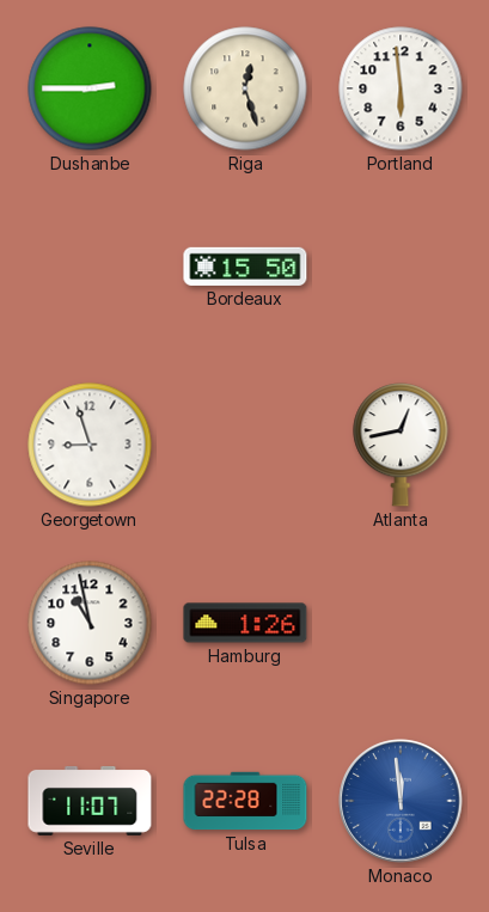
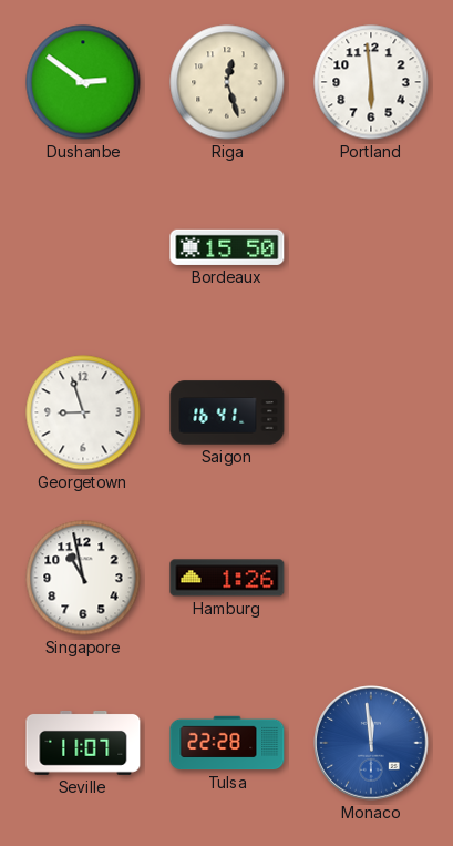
Dushanbe: 2:45 -> 2:51
Saigon: none -> 16:41
Atlanta: 12:43 -> none
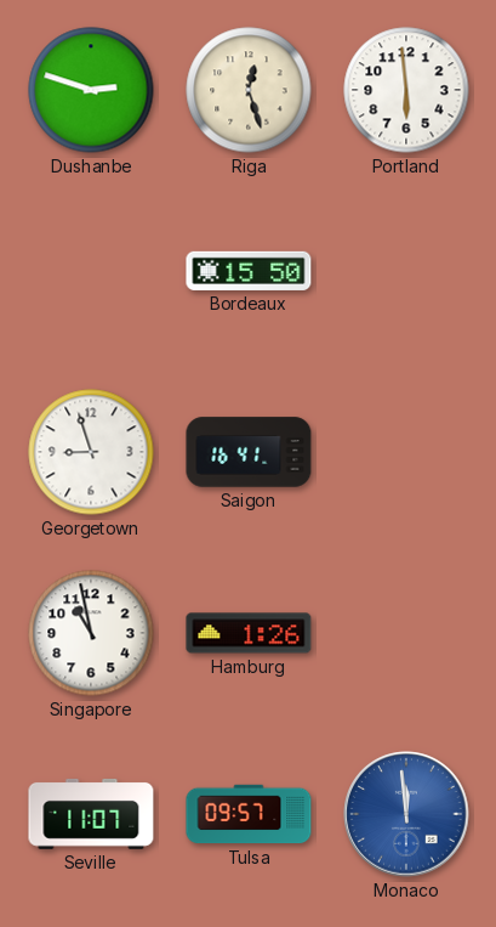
Dushanbe: 2:51 -> 2:48
Tulsa: 22:28 -> 09:57
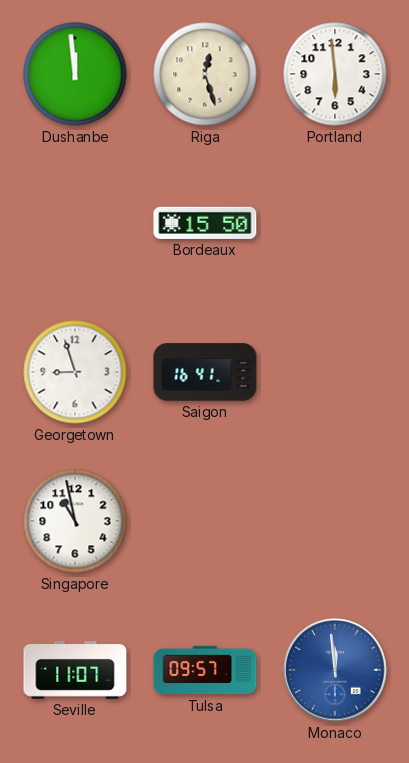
Dushanbe: 2:48 -> 11:59
Hamburg: 1:26 -> none
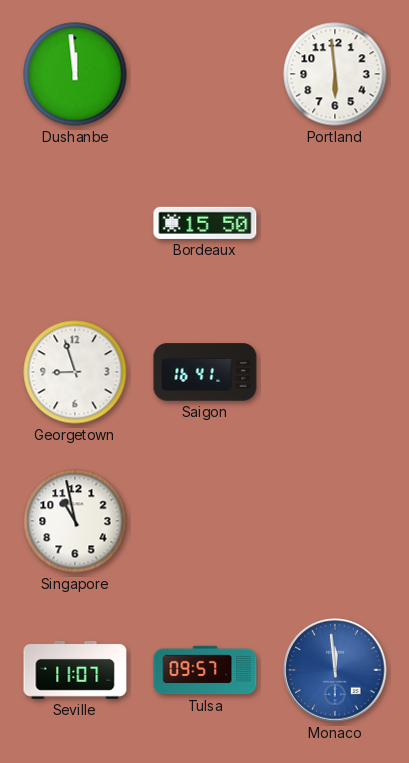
Riga: 12:27 -> none
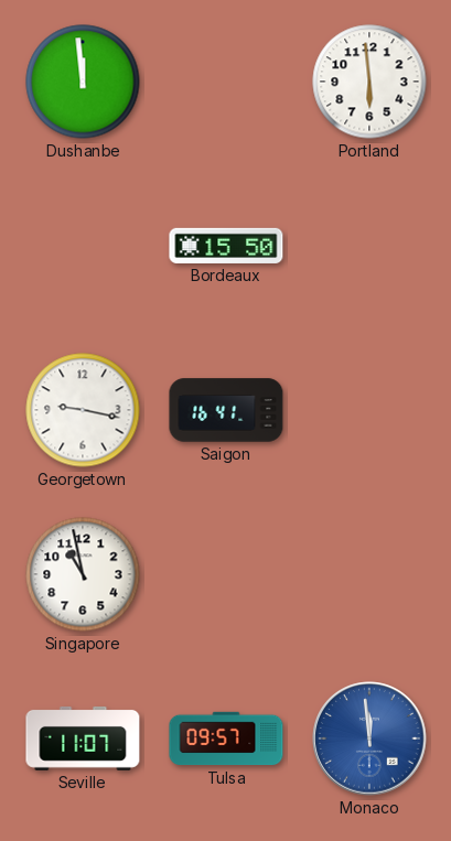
Georgetown: 8:57 -> 9:17
